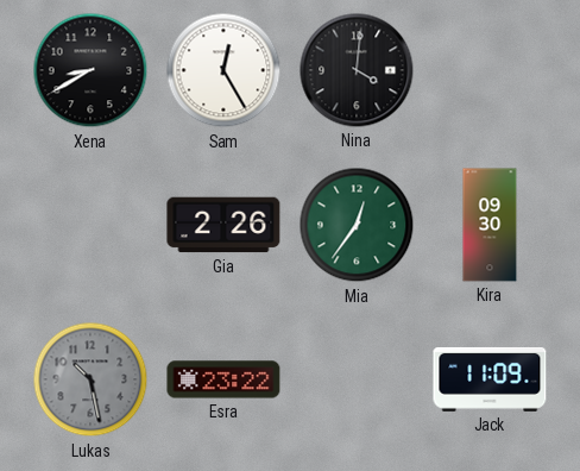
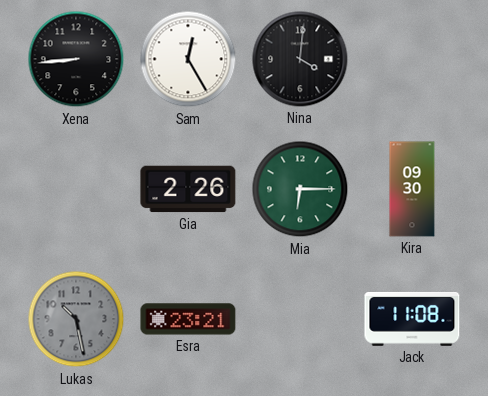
Xena: 8:40 -> 8:44
Mia: 12:36 -> 6:15
Esra: 23:22 -> 23:21
Jack: 11:09 -> 11:08
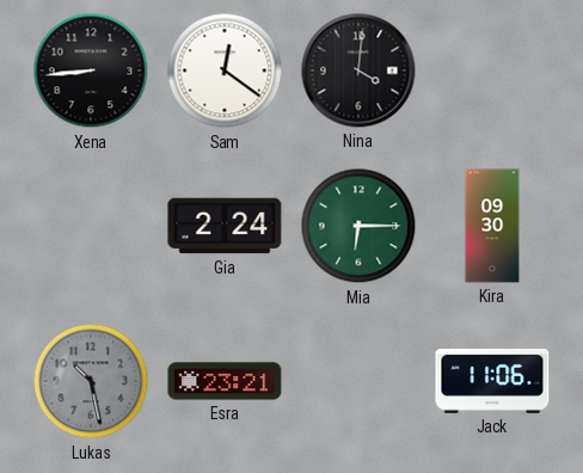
Sam: 12:25 -> 12:21
Gia: 2:26 -> 2:24
Jack: 11:08 -> 11:06
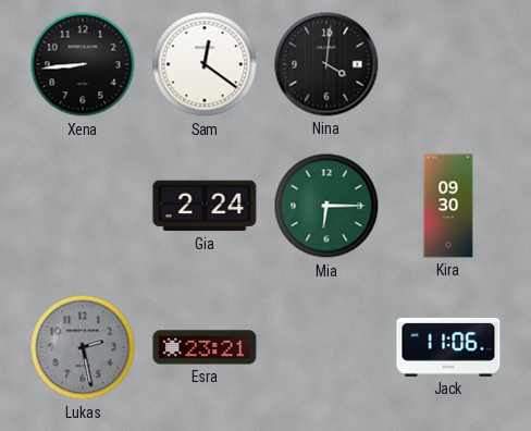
Lukas: 10:28 -> 2:28
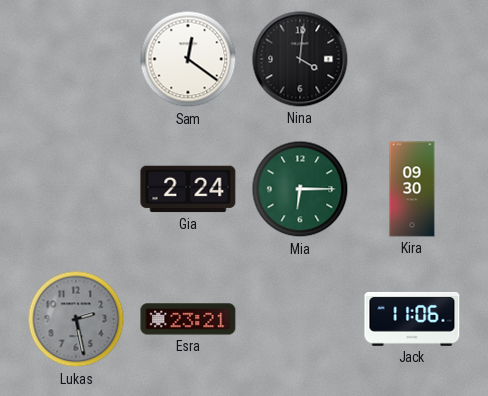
Xena: 8:44 -> none
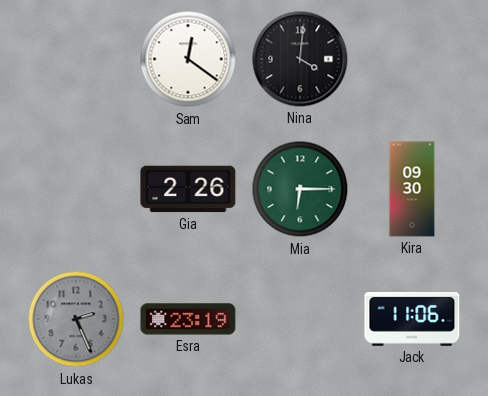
Gia: 2:24 -> 2:26
Lukas: 2:28 -> 2:26
Esra: 23:21 -> 23:19
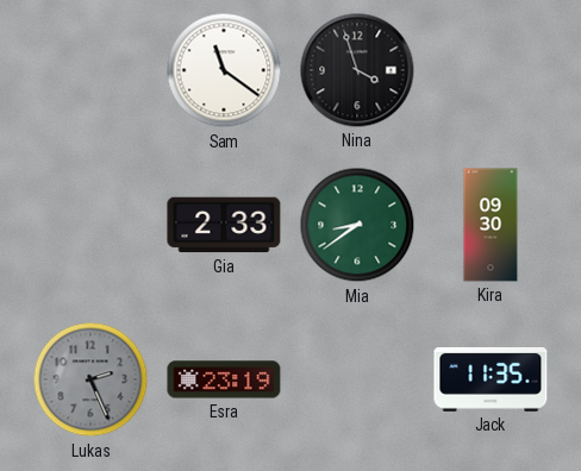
Sam: 12:21 -> 11:21
Nina: 4:01 -> 3:57
Gia: 2:26 -> 2:33
Mia: 6:15 -> 8:39
Jack: 11:06 -> 11:35
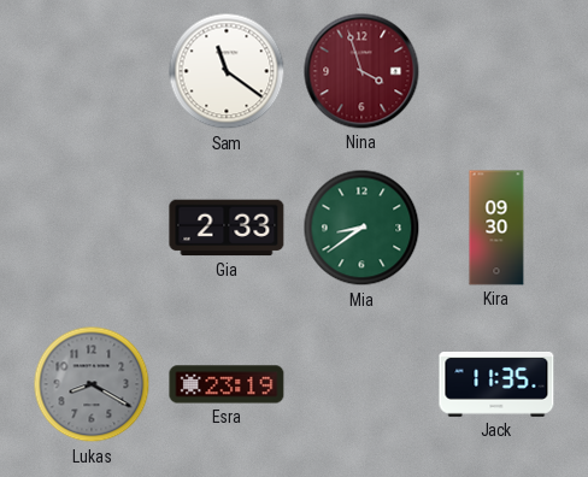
Nina dial: black -> burgundy
Lukas: 2:26 -> 8:20
